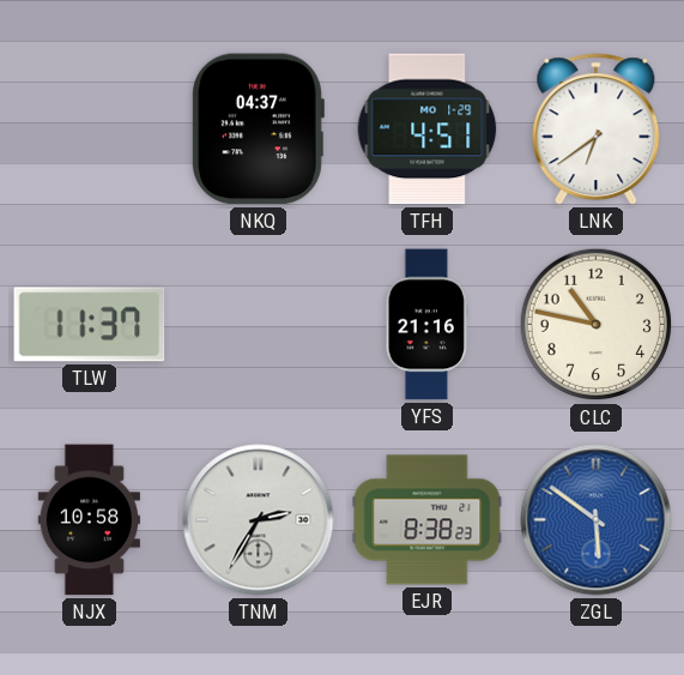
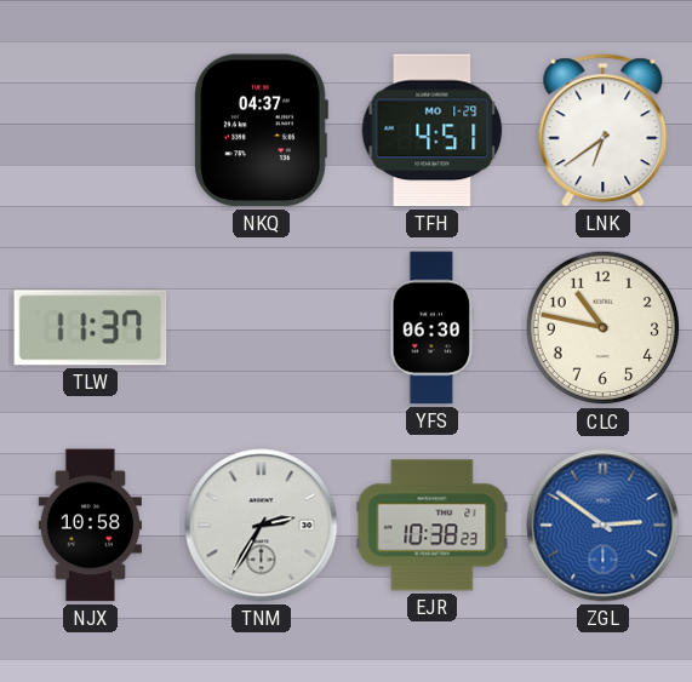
YFS: 21:16 -> 06:30
EJR: 8:38 -> 10:38
ZGL: 5:51 -> 2:51
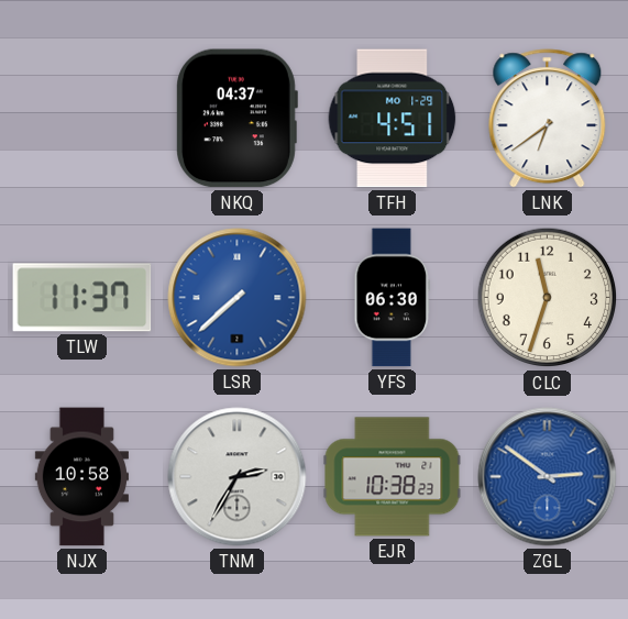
LSR: none -> 7:38
CLC: 10:47 -> 11:33
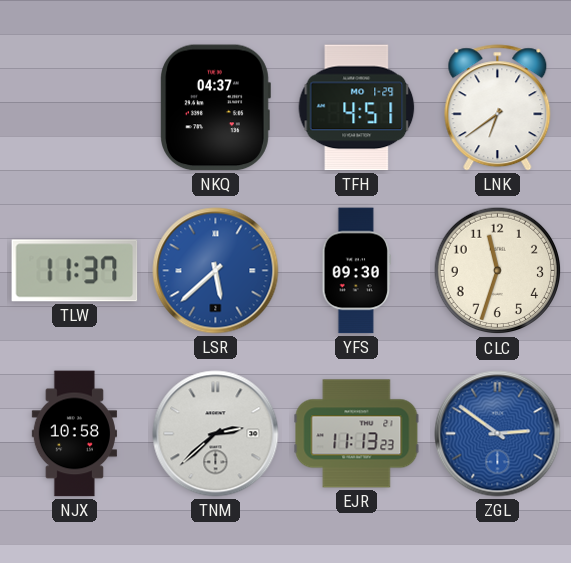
LSR: 7:38 -> 5:38
YFS: 06:30 -> 09:30
TNM: 2:35 -> 2:38
EJR: 10:38 -> 11:13
